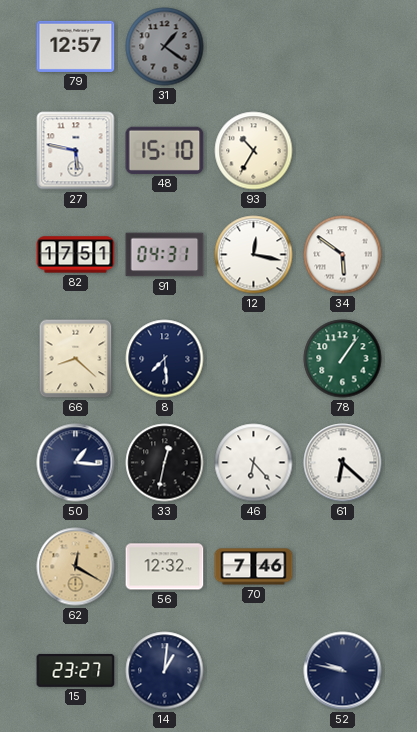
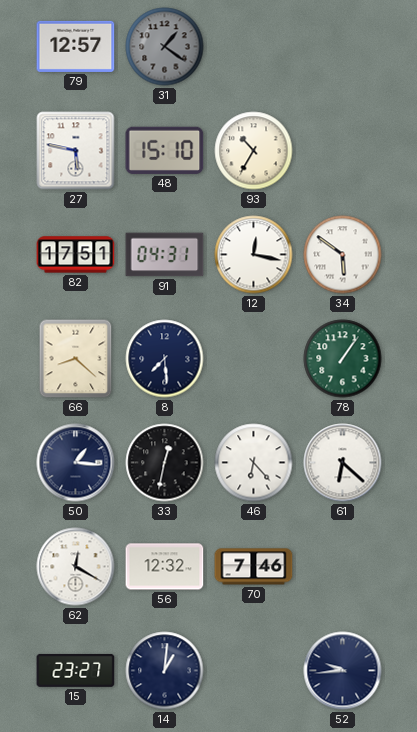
62 dial: champagne -> white
52: 9:47 -> 9:44
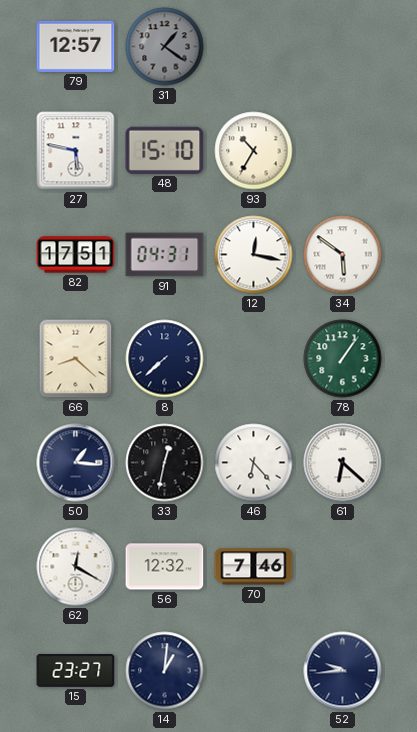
8: 7:29 -> 7:38
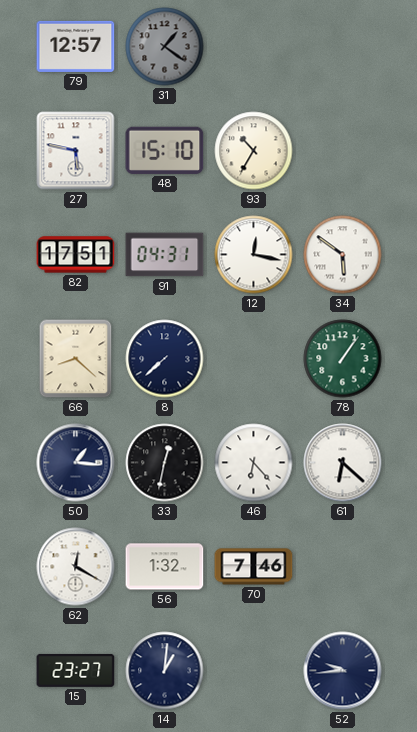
56: 12:32 -> 1:32
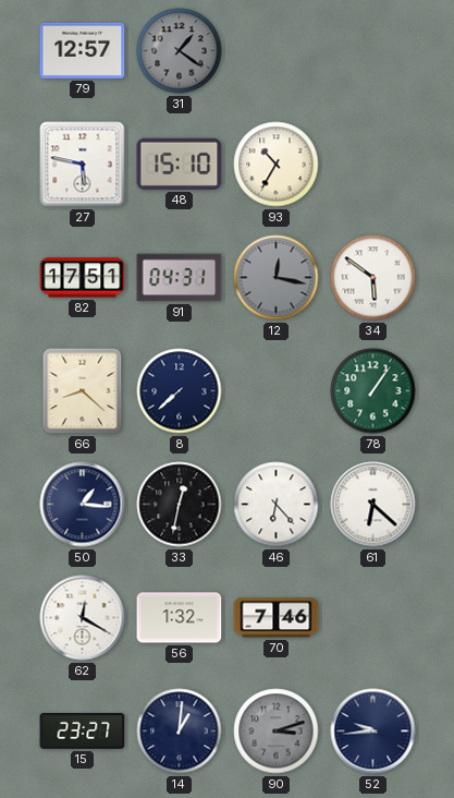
12 dial: white -> grey
90: none -> 3:12
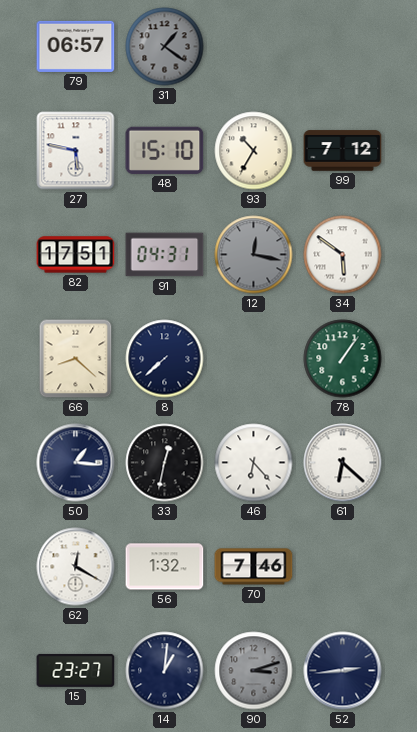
79: 12:57 -> 06:57
99: none -> 7:12
52: 9:44 -> 2:44
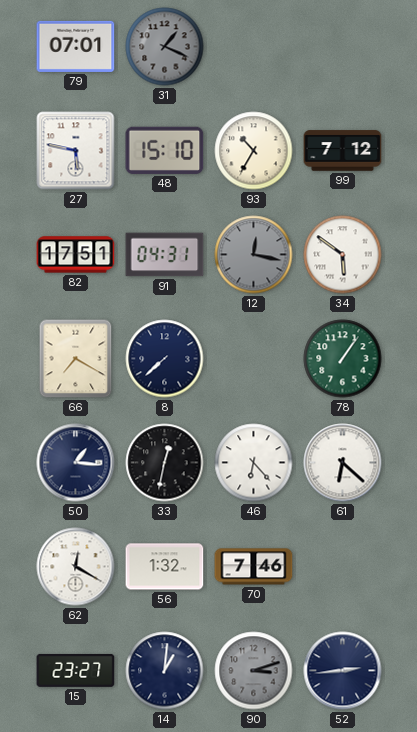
79: 06:57 -> 07:01
31: 1:21 -> 1:19
66: 8:22 -> 7:20
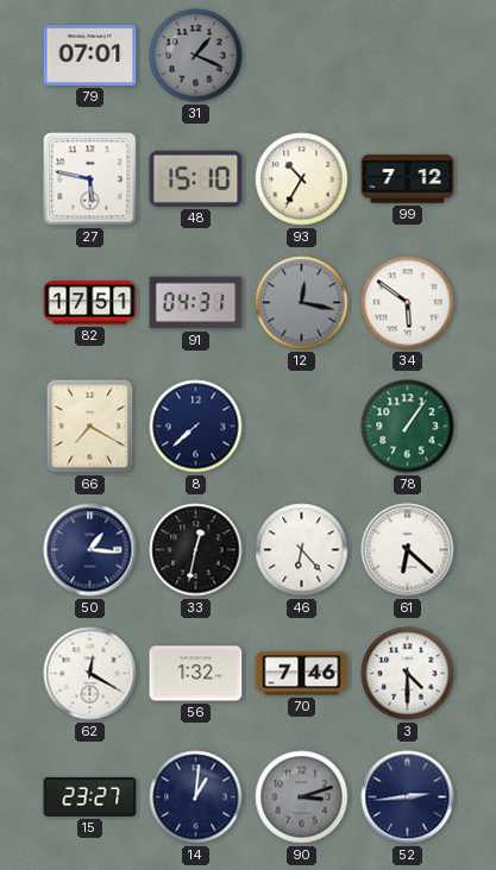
3: none -> 4:30
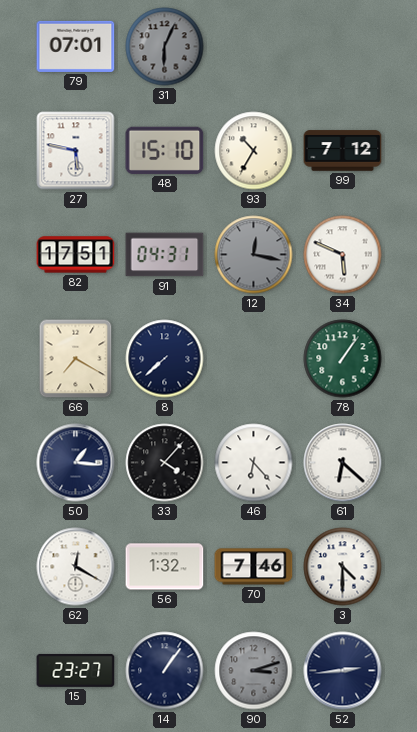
31: 1:19 -> 6:04
34: 5:51 -> 5:49
33: 12:32 -> 4:07
14: 1:01 -> 1:06
